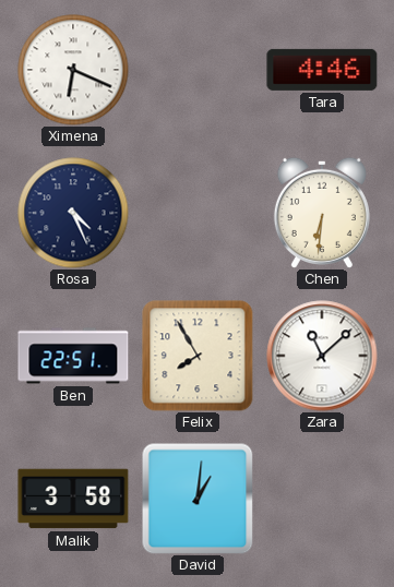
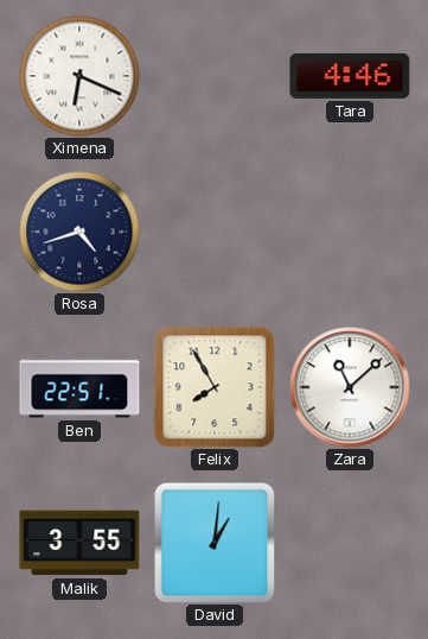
Rosa: 4:26 -> 4:42
Chen: 6:31 -> none
Malik: 3:58 -> 3:55
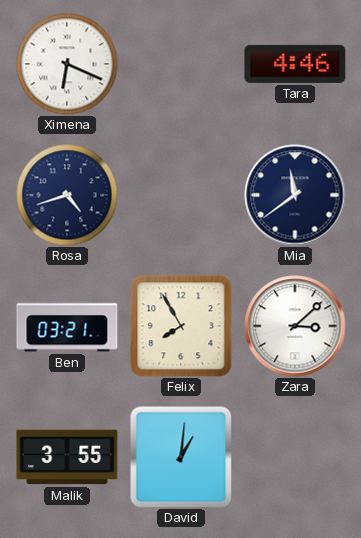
Mia: none -> 11:39
Ben: 22:51 -> 03:21
Zara: 11:08 -> 3:08
